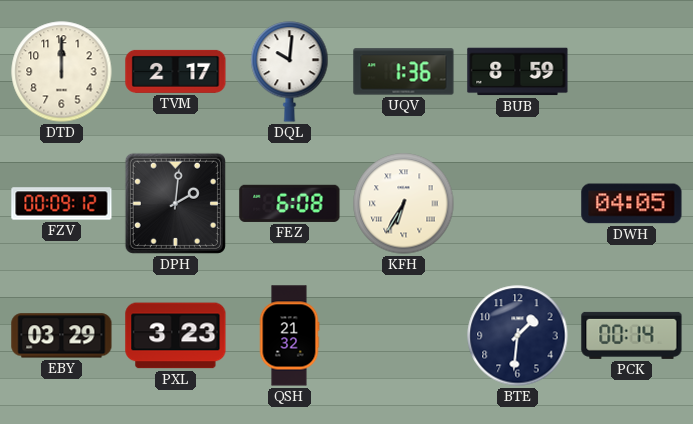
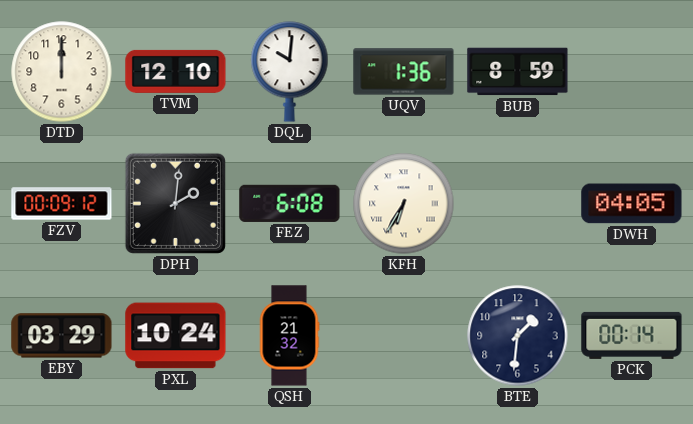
TVM: 2:17 -> 12:10
PXL: 3:23 -> 10:24
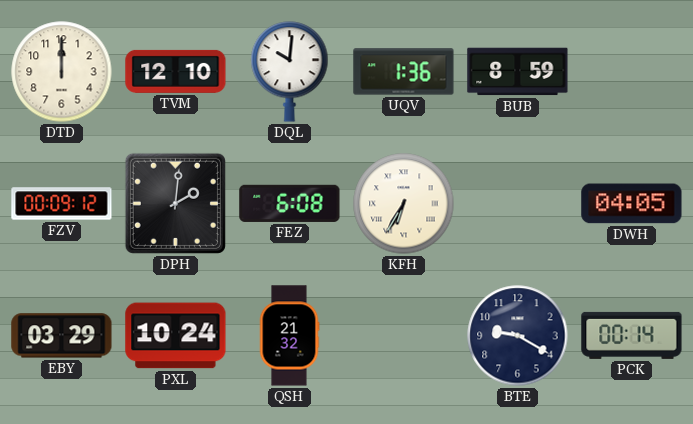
BTE: 1:31 -> 9:20
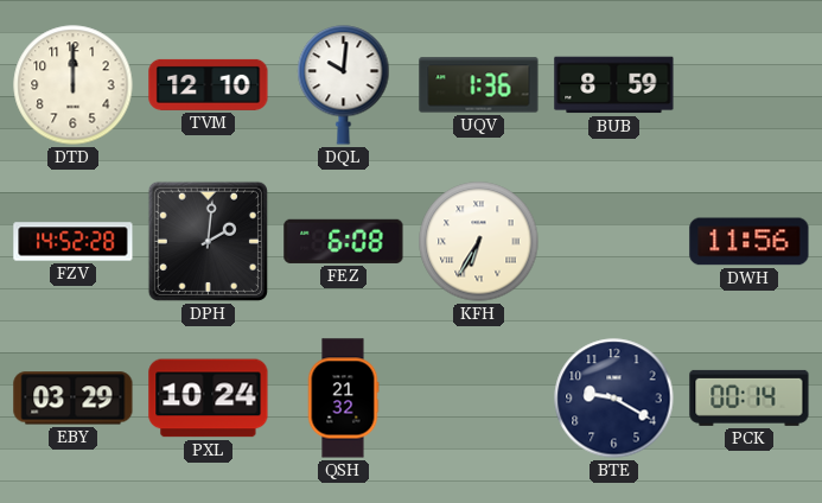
FZV: 00:09 -> 14:52
DWH: 04:05 -> 11:56
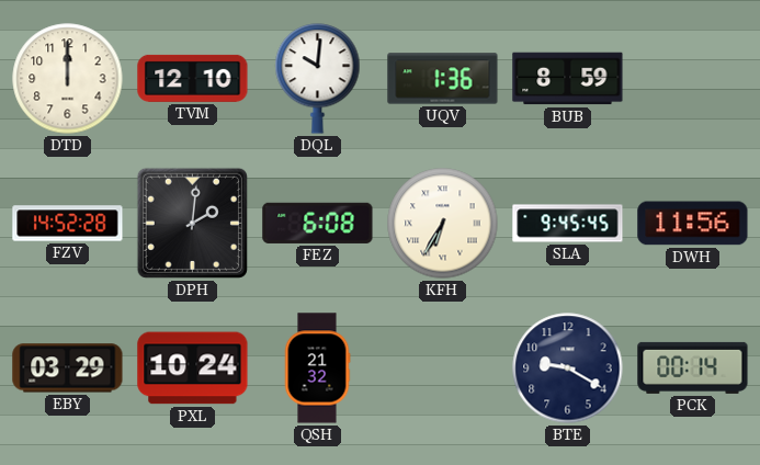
SLA: none -> 9:45
